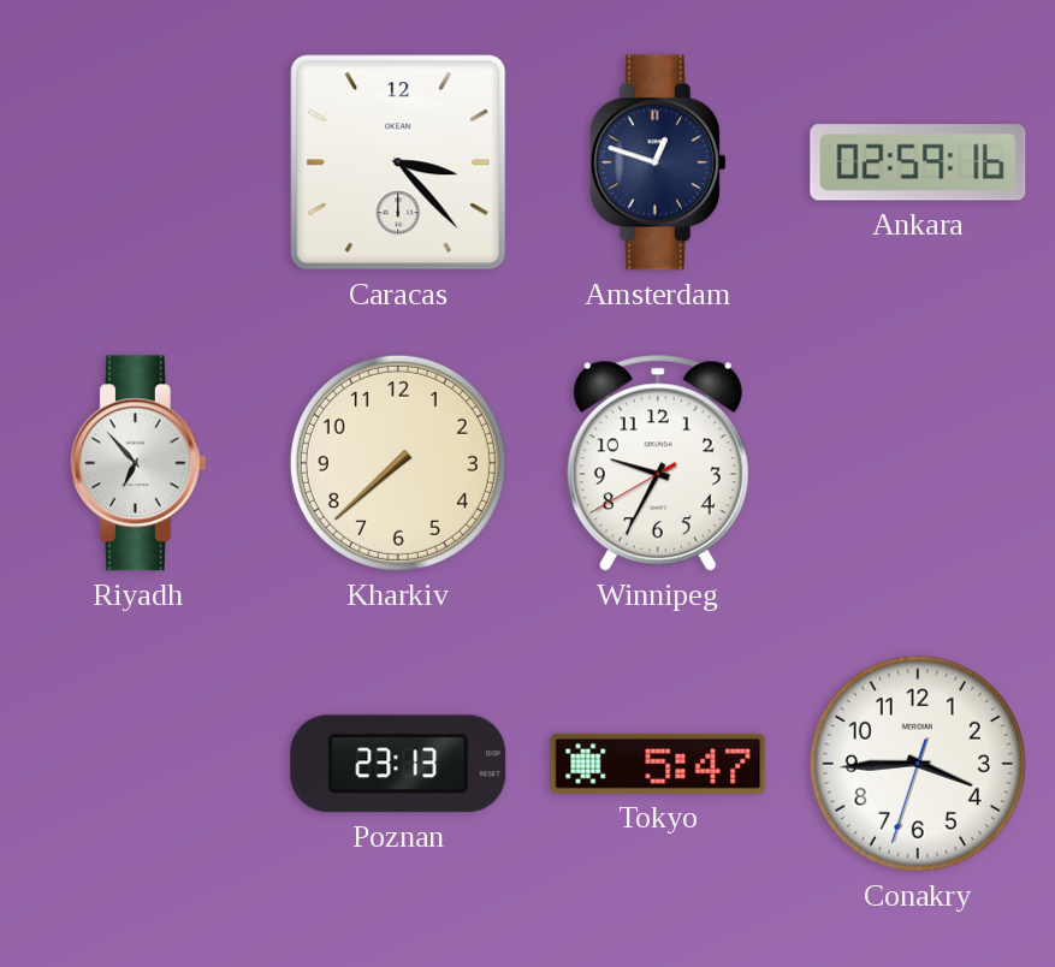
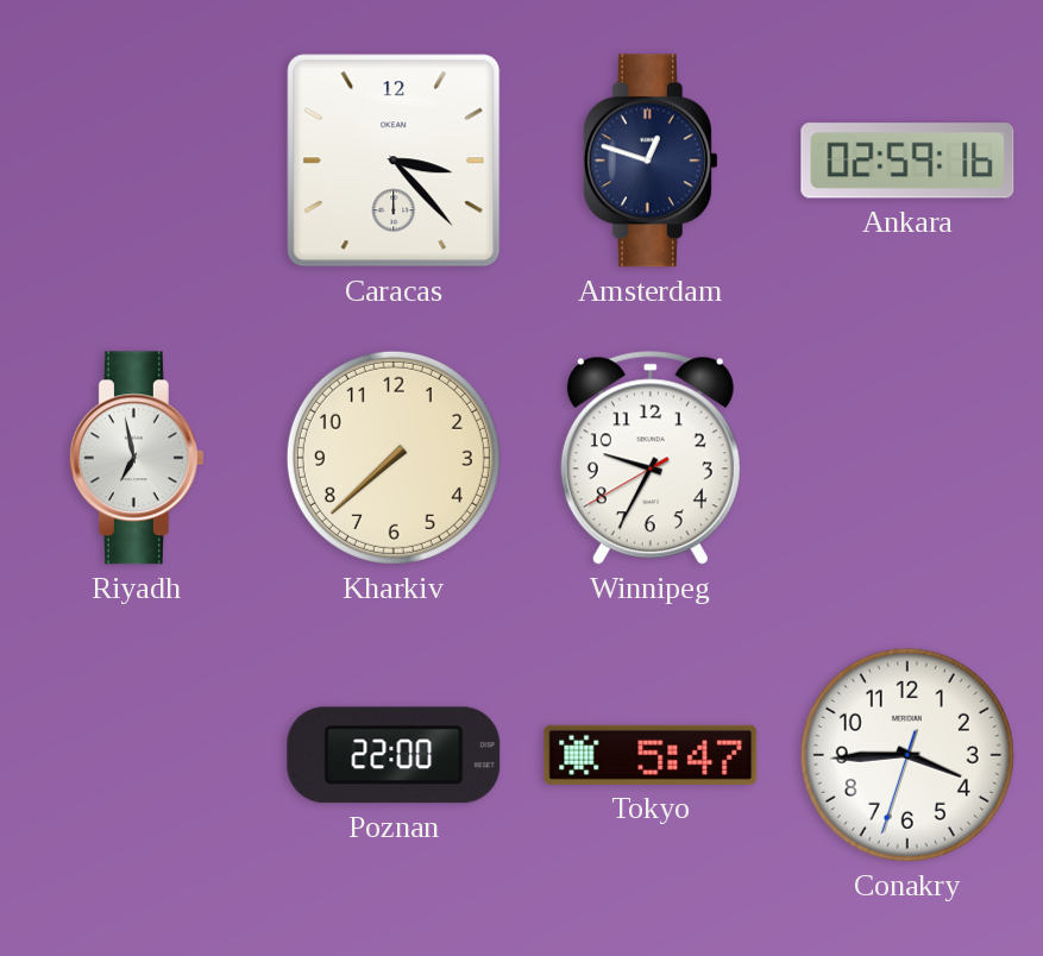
Riyadh: 6:53 -> 6:58
Poznan: 23:13 -> 22:00
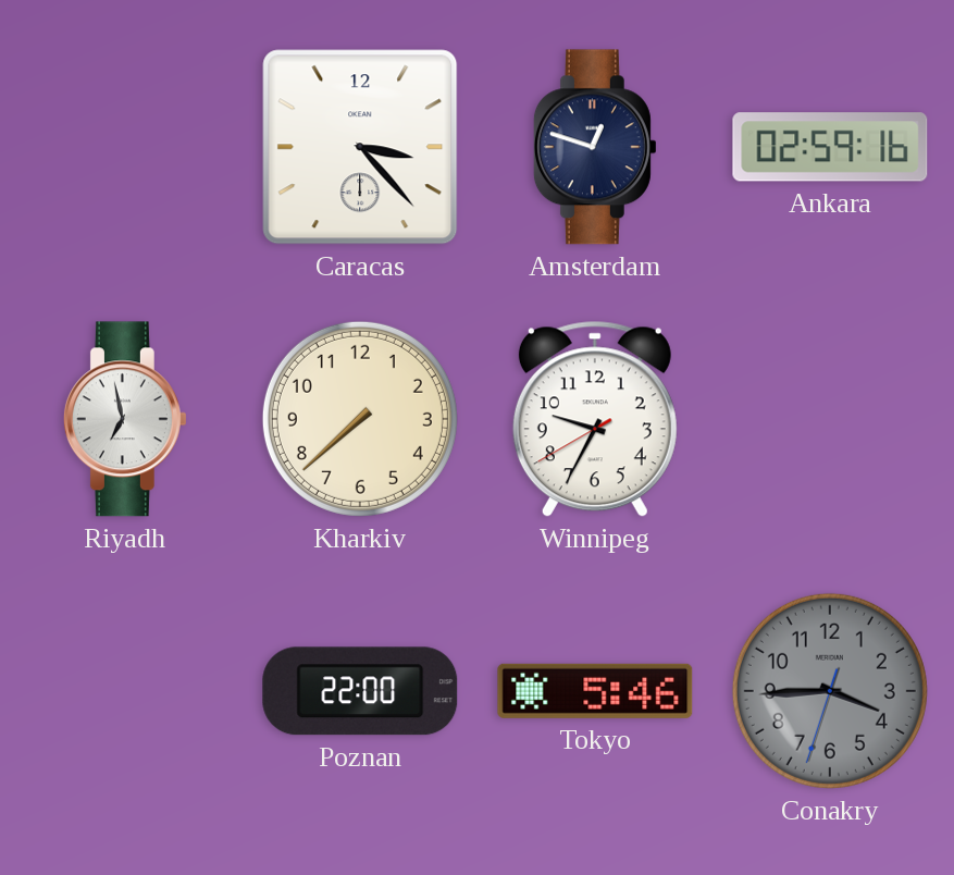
Tokyo: 5:47 -> 5:46
Conakry dial: white -> grey
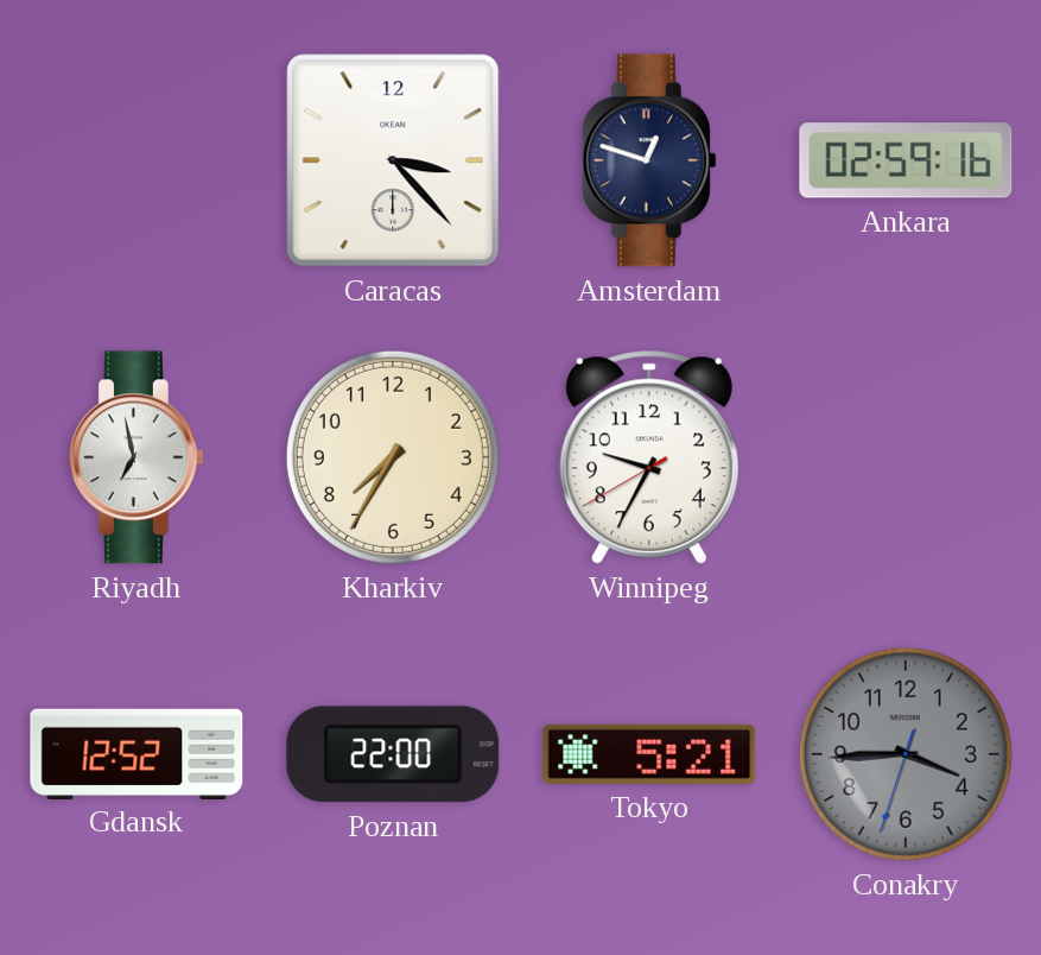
Kharkiv: 7:38 -> 7:35
Gdansk: none -> 12:52
Tokyo: 5:46 -> 5:21
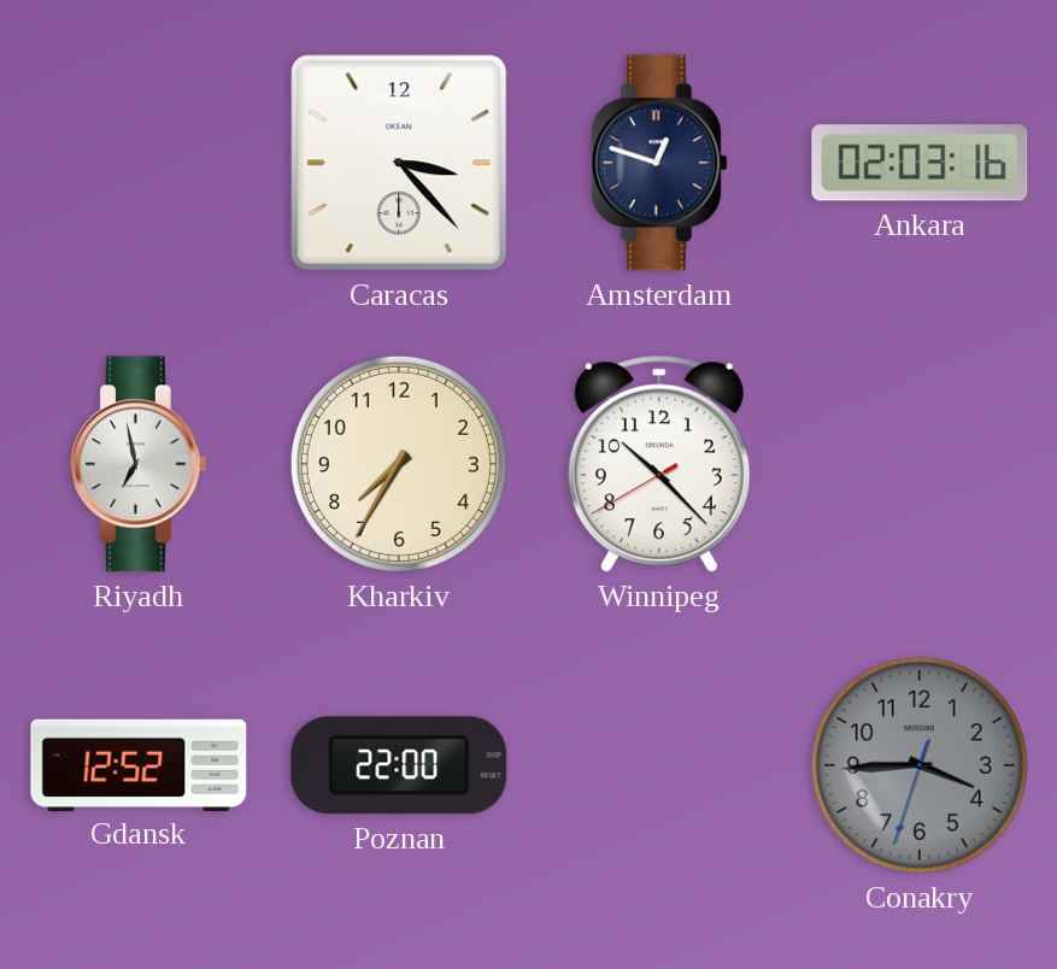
Ankara: 02:59 -> 02:03
Winnipeg: 9:34 -> 10:22
Tokyo: 5:21 -> none
